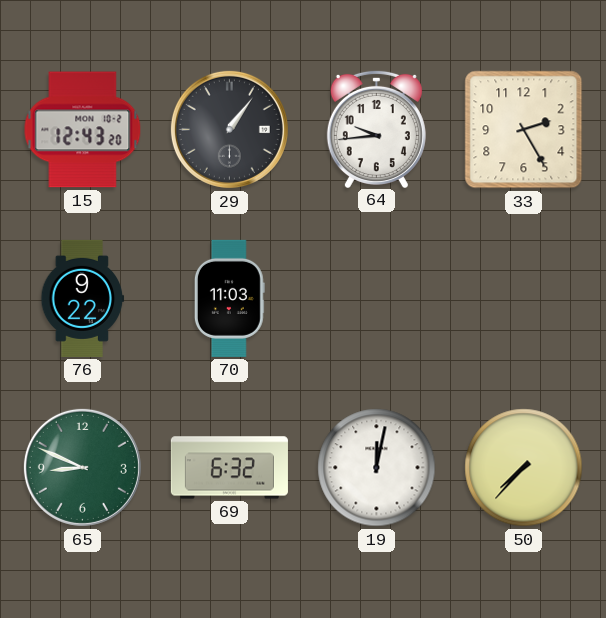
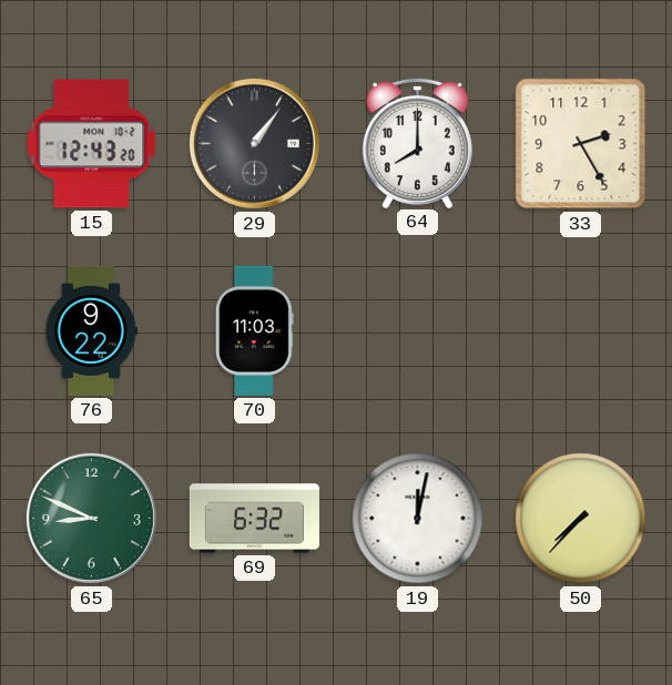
64: 9:44 -> 8:00
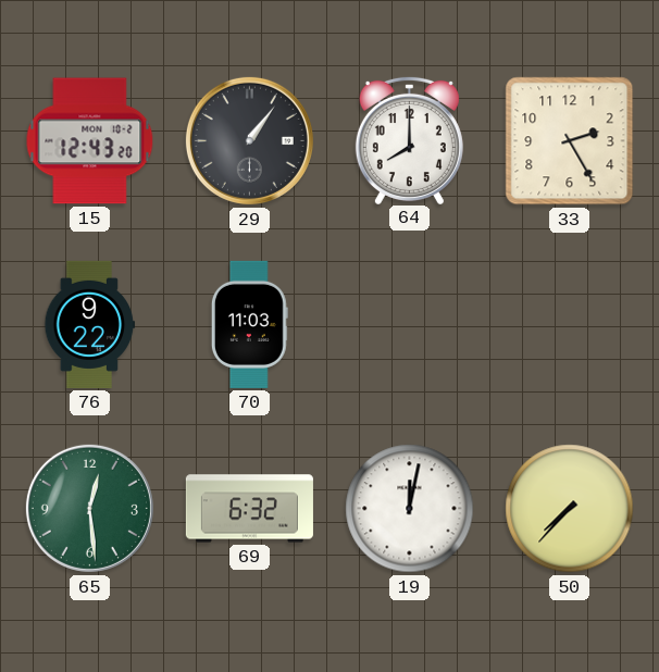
65: 8:49 -> 12:29
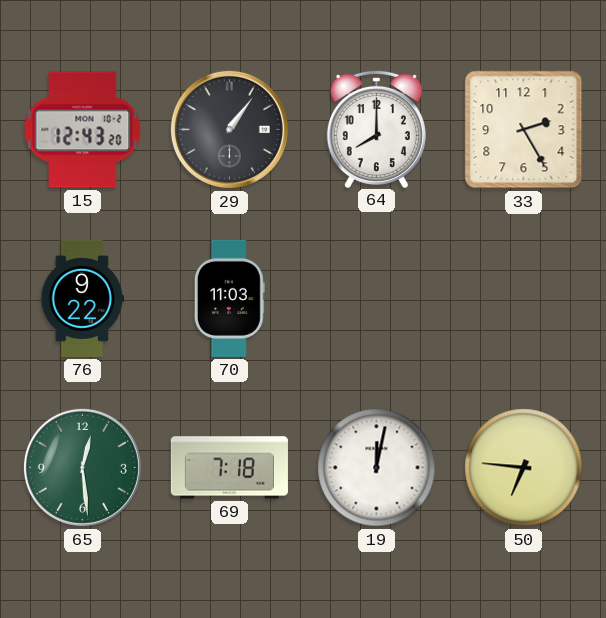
69: 6:32 -> 7:18
50: 7:37 -> 6:46
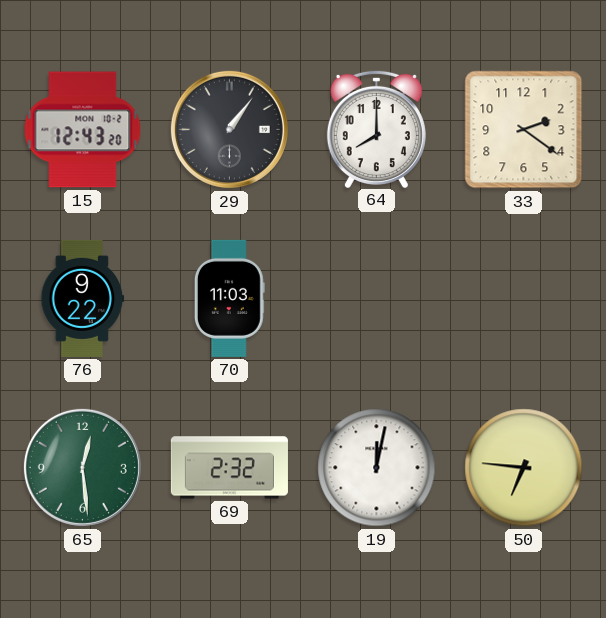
33: 2:25 -> 2:21
69: 7:18 -> 2:32
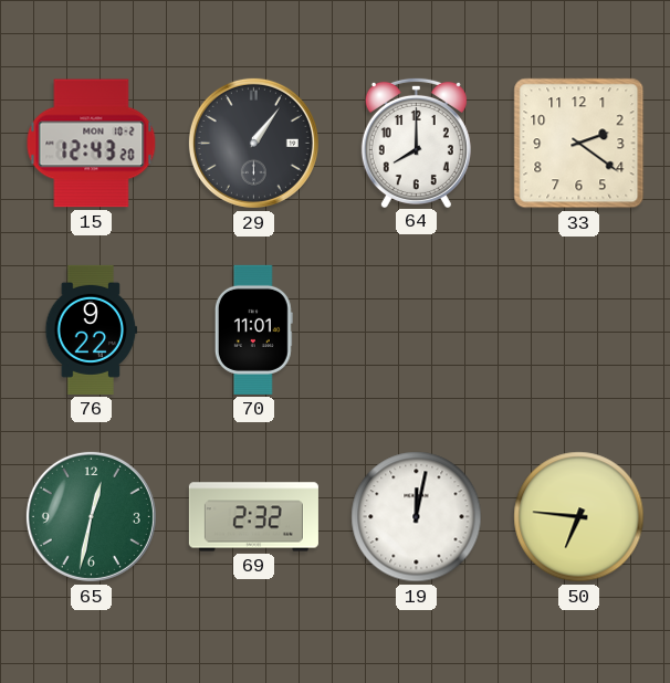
70: 11:03 -> 11:01
65: 12:29 -> 12:32
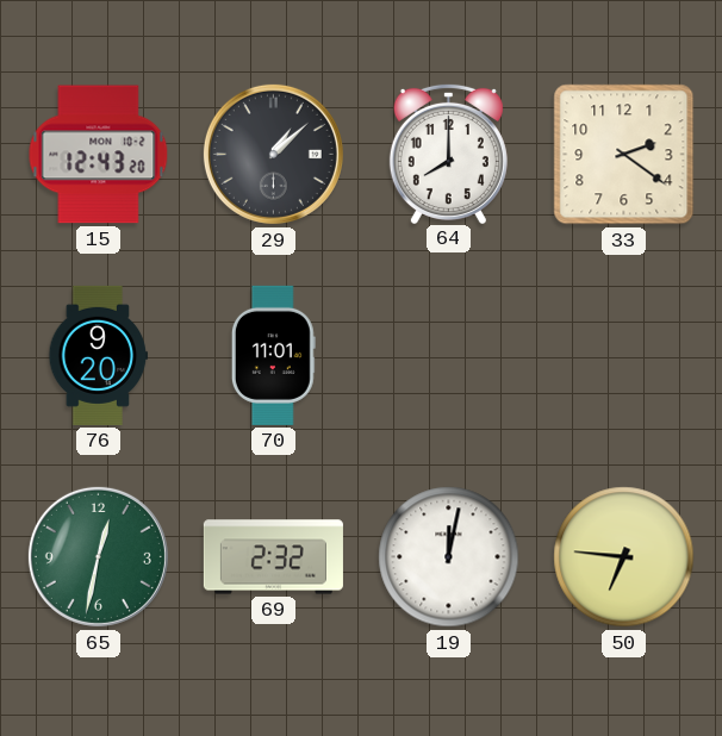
29: 1:06 -> 1:08
76: 9:22 -> 9:20
